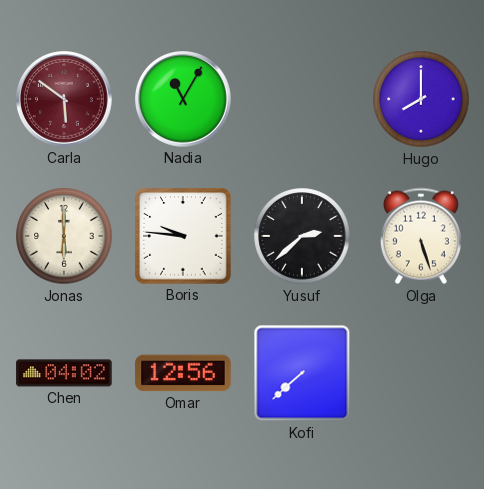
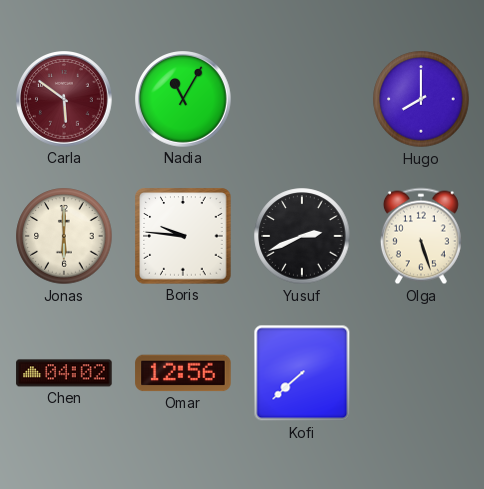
Yusuf: 2:38 -> 2:41
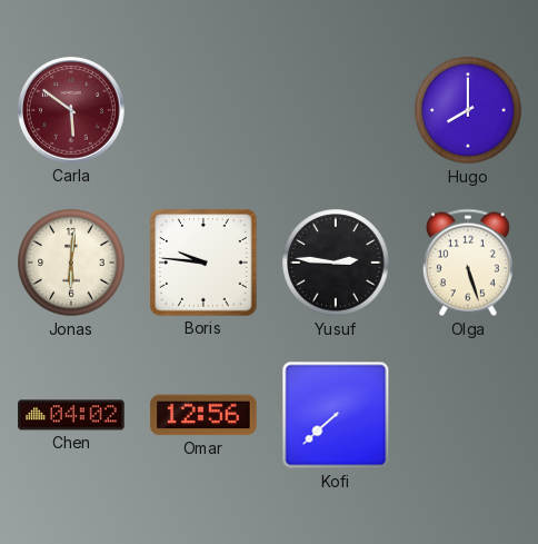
Nadia: 11:05 -> none
Jonas: 6:00 -> 6:01
Yusuf: 2:41 -> 2:46
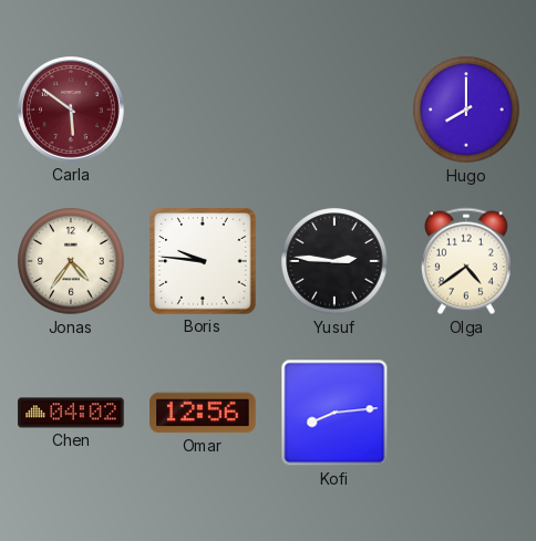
Jonas: 6:01 -> 4:36
Olga: 5:27 -> 4:39
Kofi: 7:38 -> 8:14
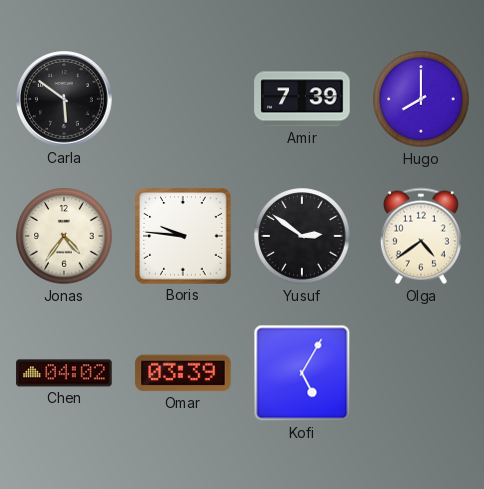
Carla dial: burgundy -> black
Amir: none -> 7:39
Yusuf: 2:46 -> 2:51
Omar: 12:56 -> 03:39
Kofi: 8:14 -> 5:05
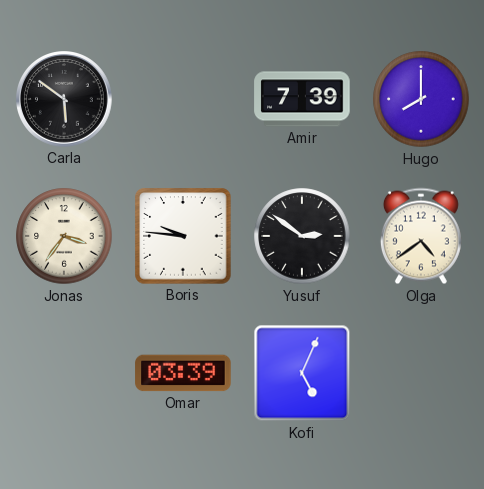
Jonas: 4:36 -> 3:36
Chen: 04:02 -> none
Kofi: 5:05 -> 5:04
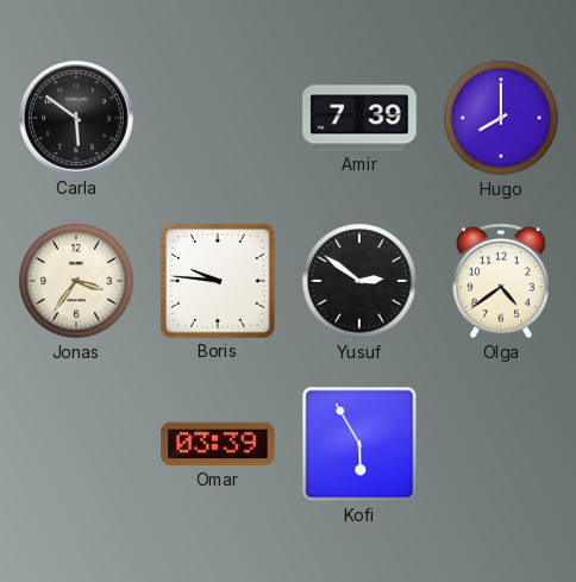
Kofi: 5:04 -> 5:55
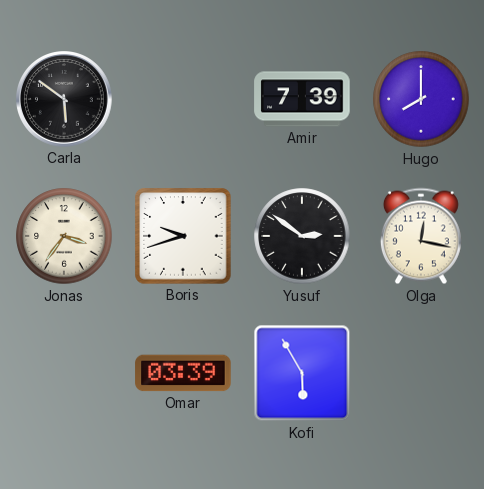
Boris: 9:46 -> 9:42
Olga: 4:39 -> 12:17
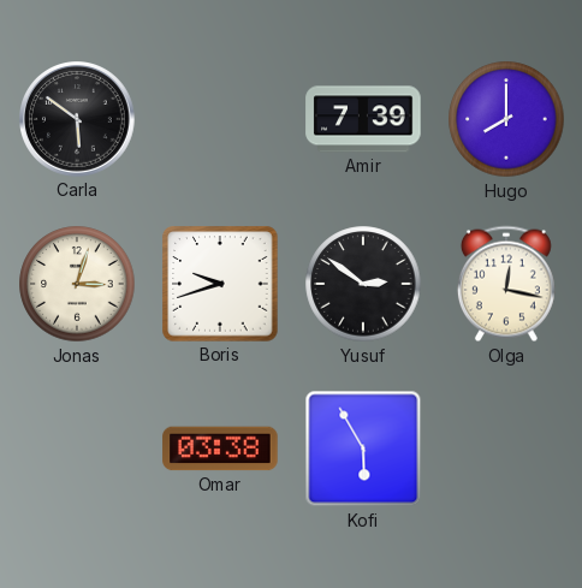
Jonas: 3:36 -> 3:03
Omar: 03:39 -> 03:38
